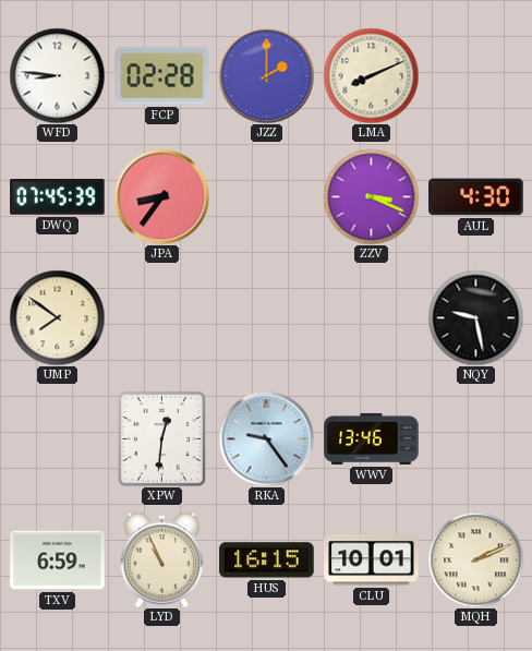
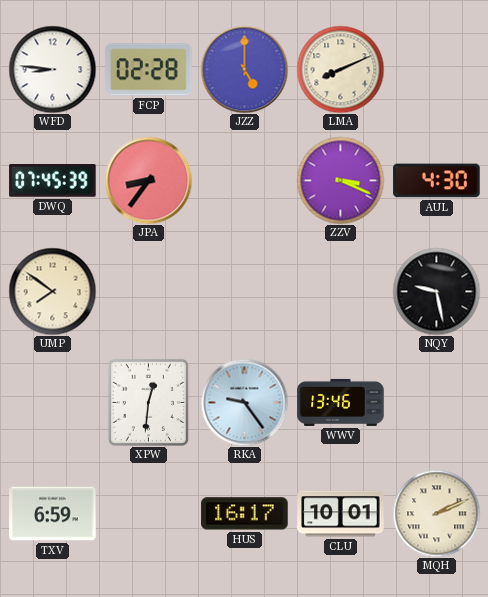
JZZ: 2:00 -> 5:00
LYD: 10:56 -> none
HUS: 16:15 -> 16:17
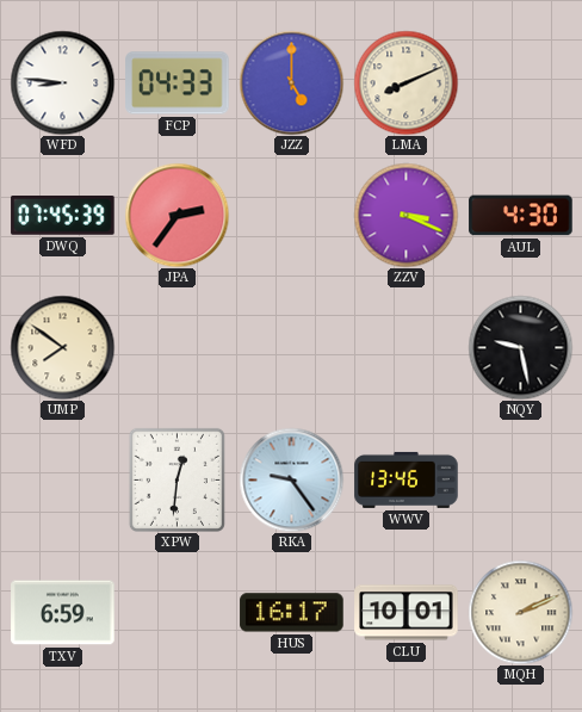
FCP: 02:28 -> 04:33
JPA: 8:36 -> 2:36
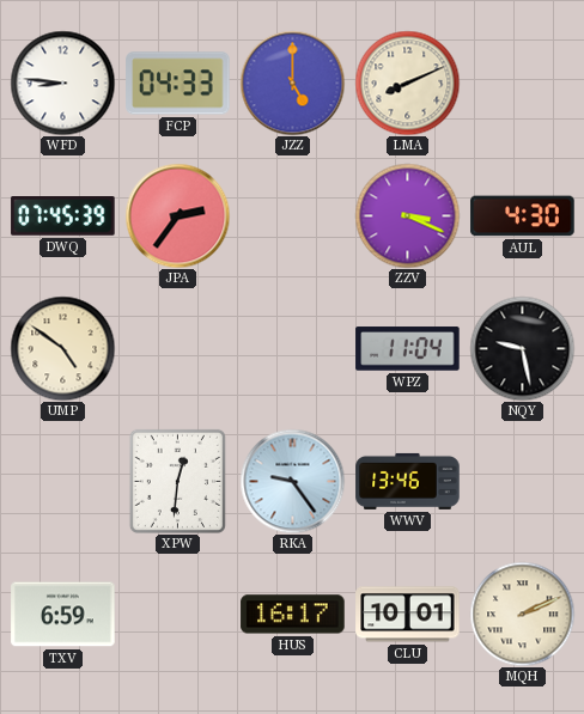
UMP: 7:51 -> 4:51
WPZ: none -> 11:04
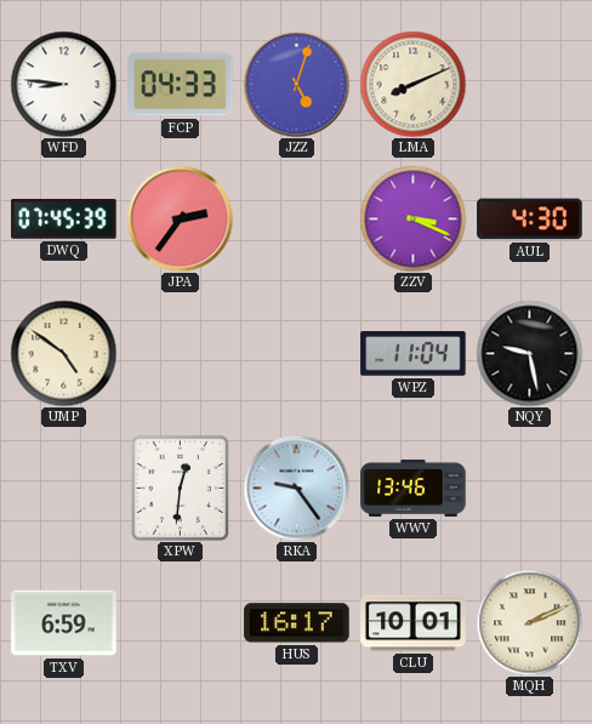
JZZ: 5:00 -> 5:03
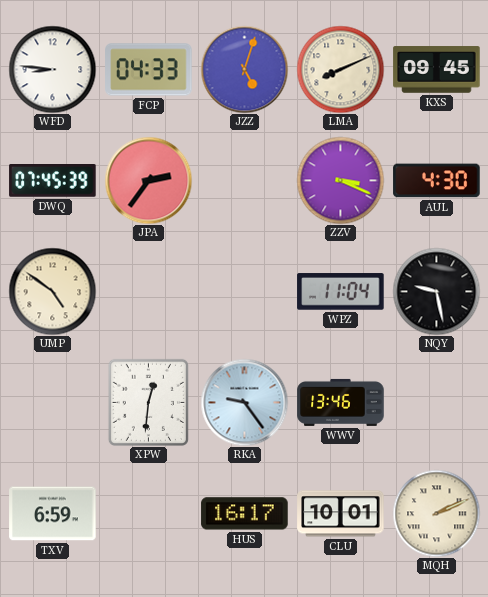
KXS: none -> 09:45
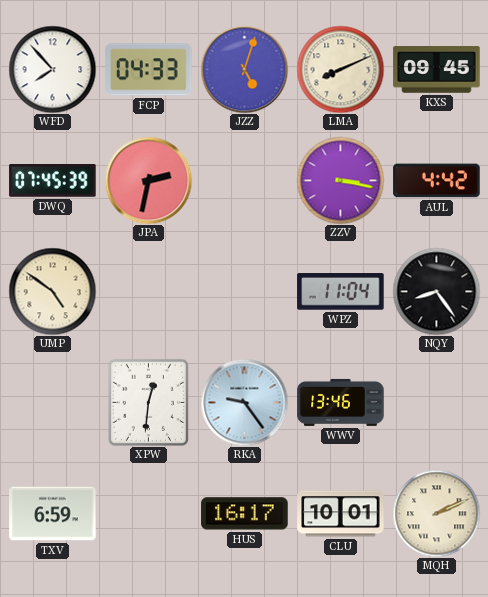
WFD: 8:46 -> 7:53
JPA: 2:36 -> 2:32
ZZV: 3:19 -> 3:17
AUL: 4:30 -> 4:42
NQY: 9:28 -> 8:24
